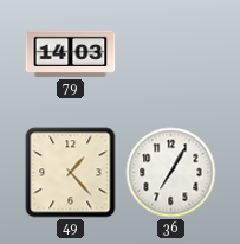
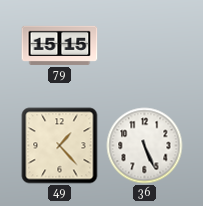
79: 14:03 -> 15:15
36: 7:05 -> 5:26
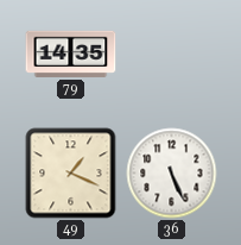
79: 15:15 -> 14:35
49: 1:23 -> 1:19
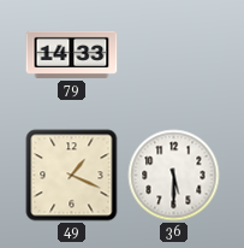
79: 14:35 -> 14:33
36: 5:26 -> 5:30
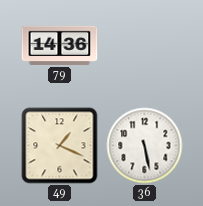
79: 14:33 -> 14:36
36: 5:30 -> 5:28
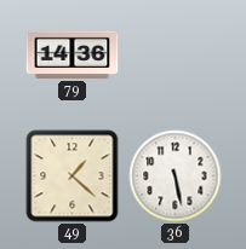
49: 1:19 -> 1:22
